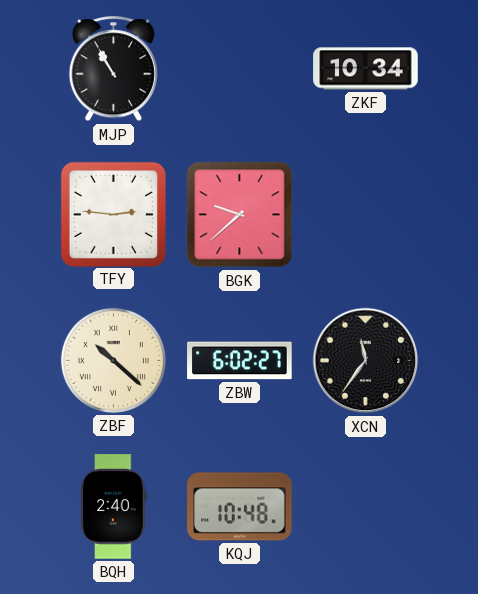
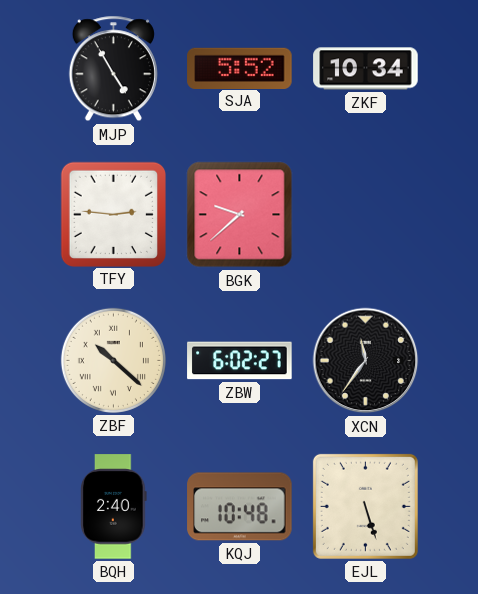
MJP: 10:55 -> 4:55
SJA: none -> 5:52
EJL: none -> 5:27
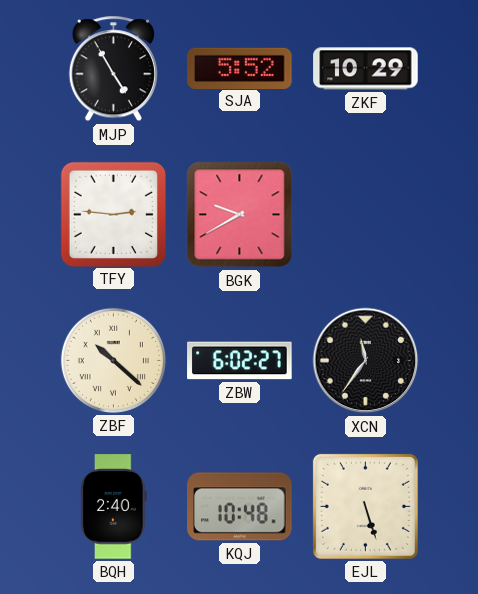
ZKF: 10:34 -> 10:29
BGK: 9:38 -> 9:40
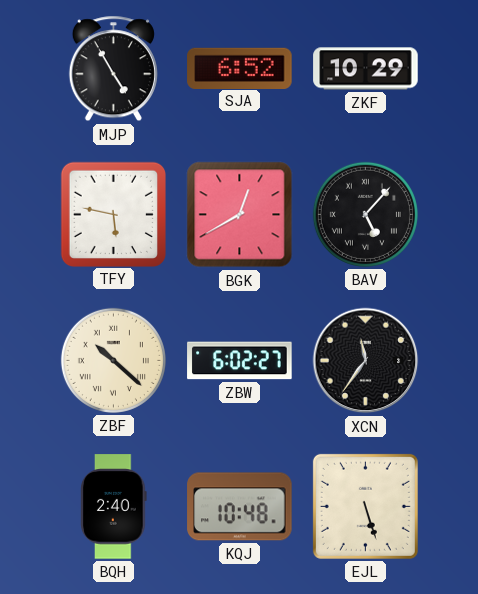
SJA: 5:52 -> 6:52
TFY: 2:46 -> 5:47
BGK: 9:40 -> 12:40
BAV: none -> 5:07
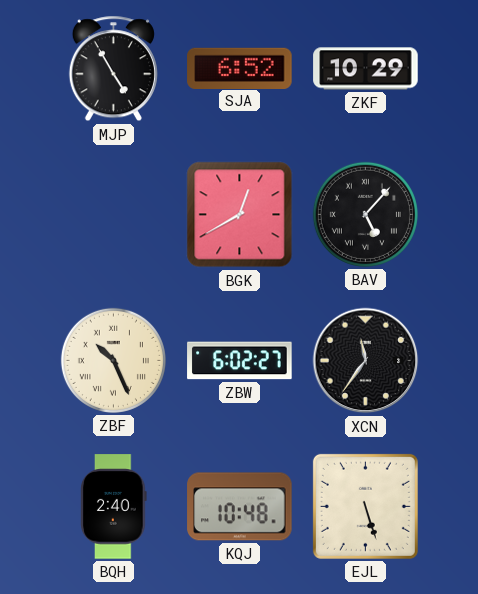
TFY: 5:47 -> none
ZBF: 10:22 -> 10:26
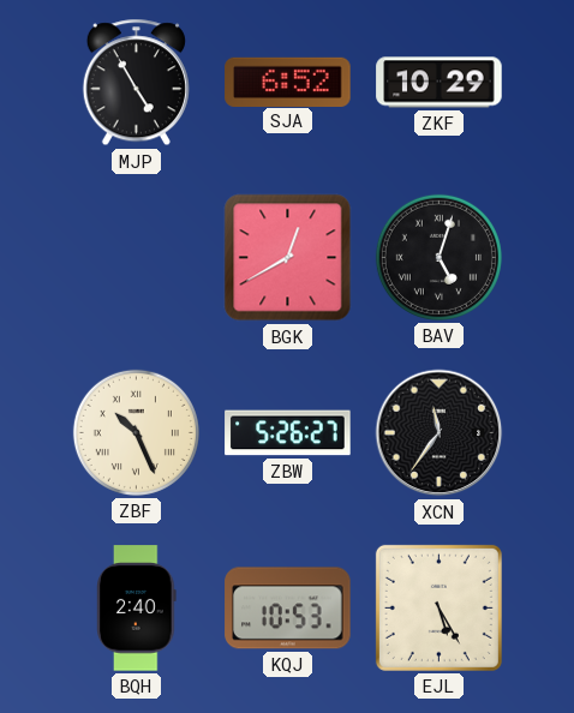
BAV: 5:07 -> 5:03
ZBW: 6:02 -> 5:26
KQJ: 10:48 -> 10:53
EJL: 5:27 -> 5:25
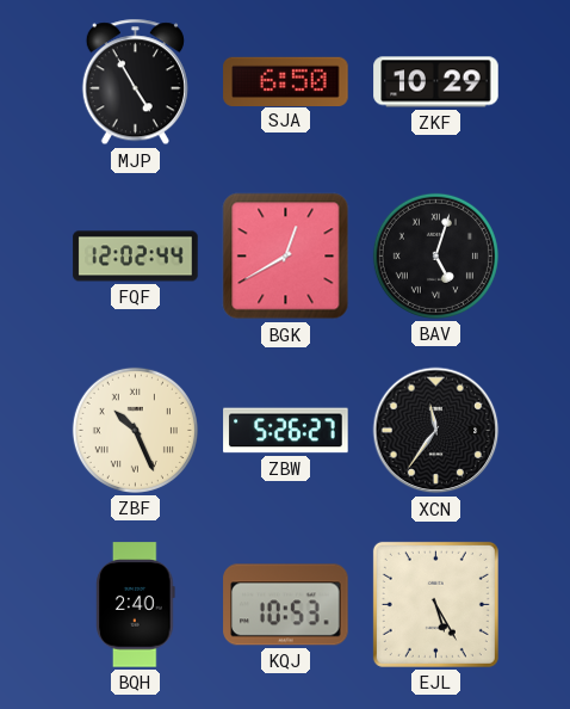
SJA: 6:52 -> 6:50
FQF: none -> 12:02
